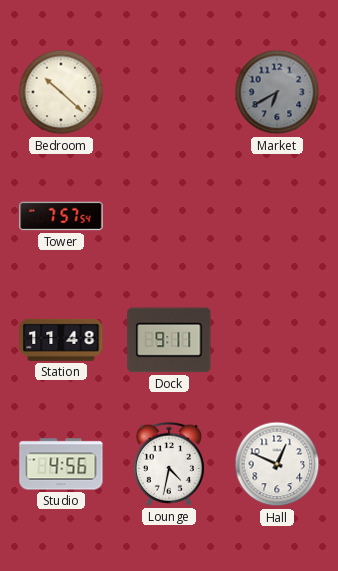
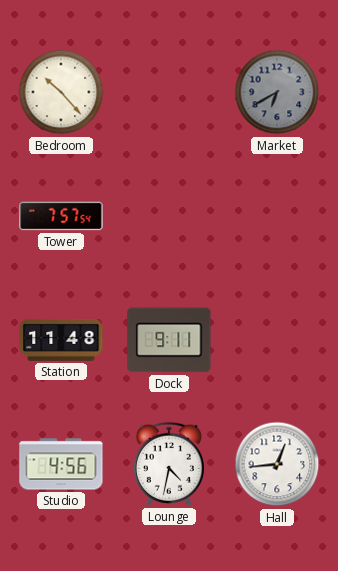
Bedroom: 10:22 -> 10:23
Hall: 12:49 -> 12:44
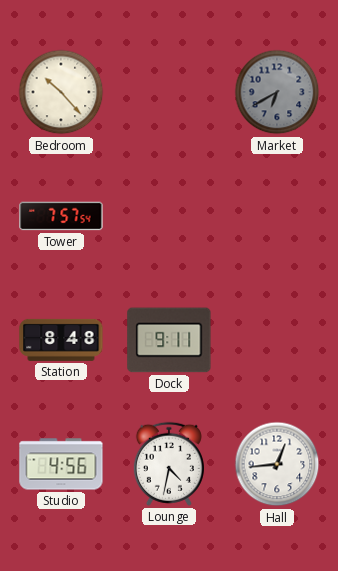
Station: 11:48 -> 8:48
